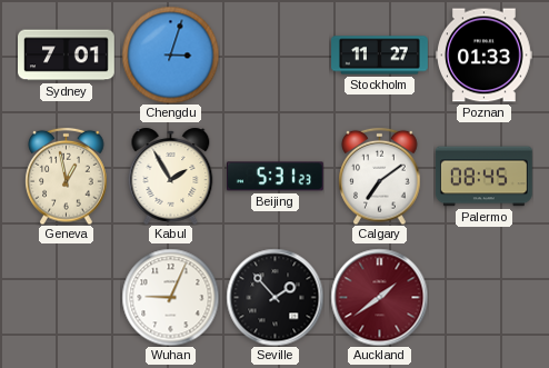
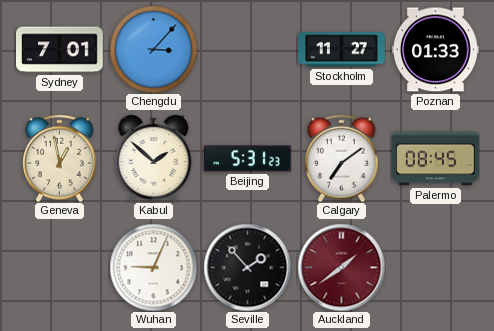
Chengdu: 3:03 -> 3:07
Kabul: 1:55 -> 1:52
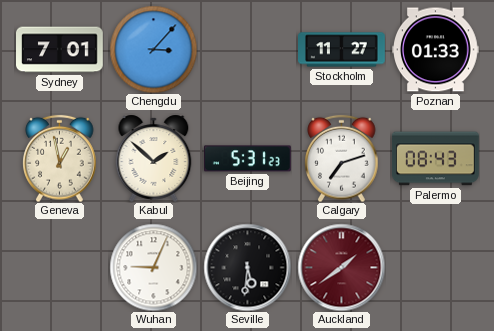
Calgary: 7:09 -> 7:12
Palermo: 08:45 -> 08:43
Seville: 1:53 -> 5:31
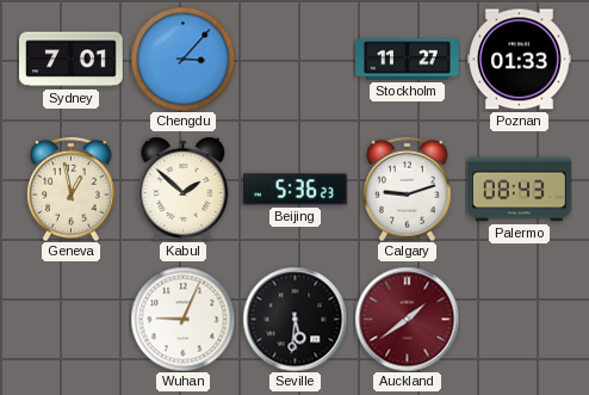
Beijing: 5:31 -> 5:36
Calgary: 7:12 -> 9:12
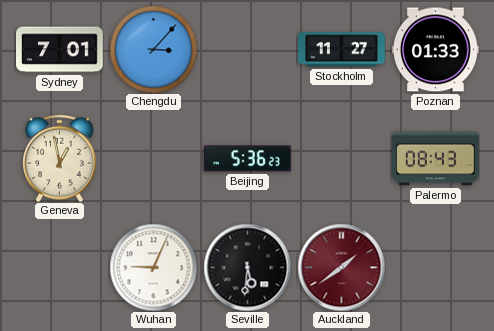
Kabul: 1:52 -> none
Calgary: 9:12 -> none
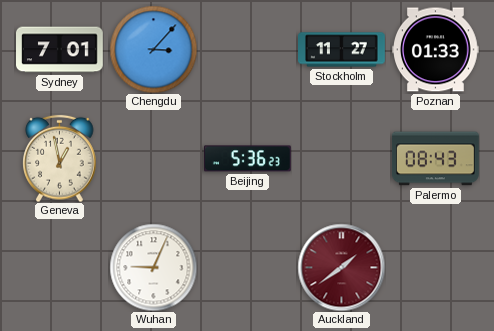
Seville: 5:31 -> none
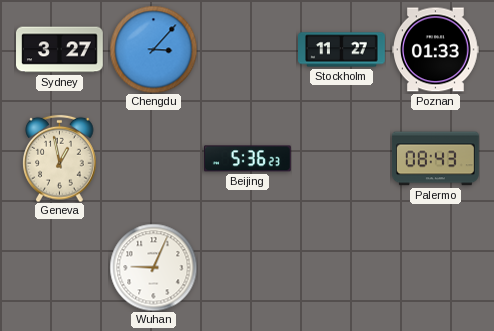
Sydney: 7:01 -> 3:27
Auckland: 1:39 -> none
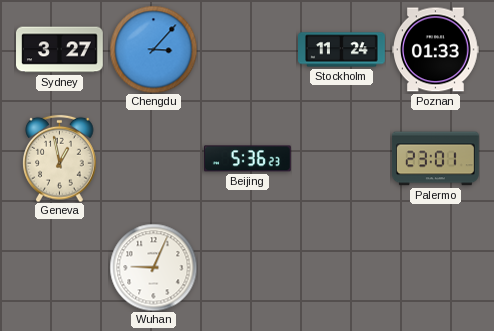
Stockholm: 11:27 -> 11:24
Palermo: 08:43 -> 23:01
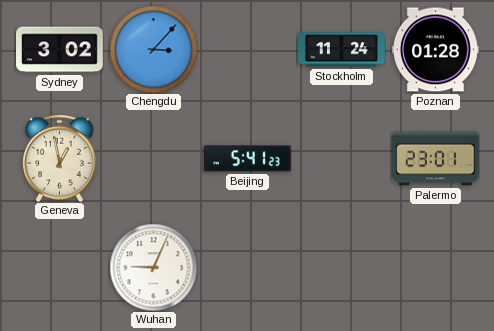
Sydney: 3:27 -> 3:02
Poznan: 01:33 -> 01:28
Beijing: 5:36 -> 5:41
